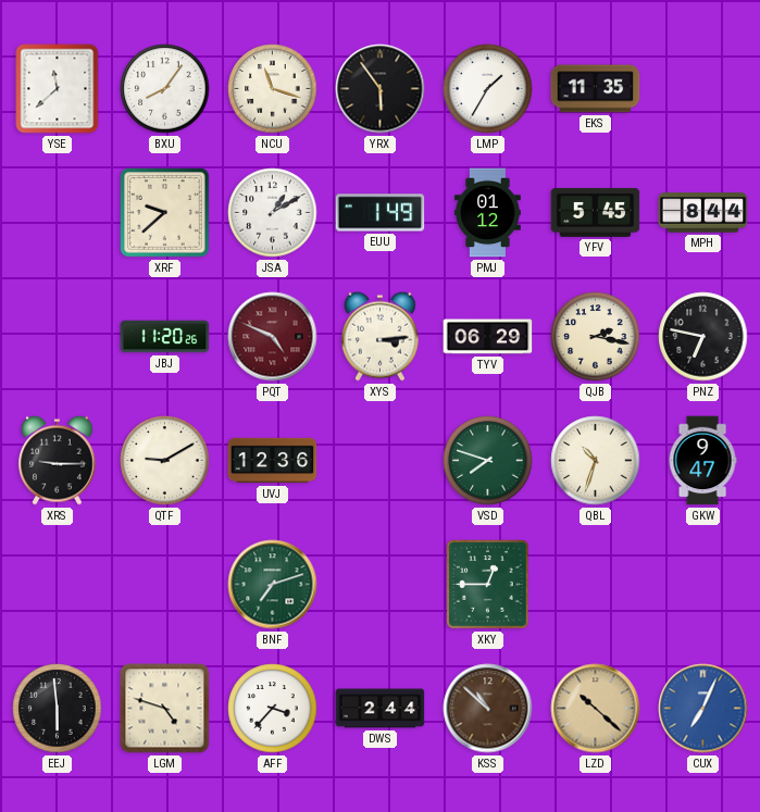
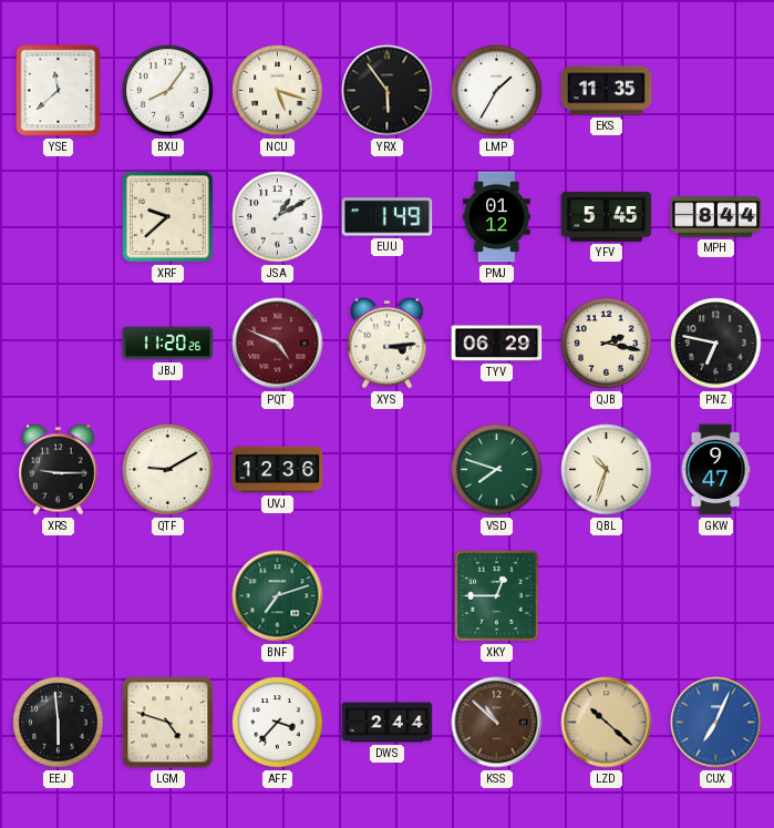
NCU: 11:18 -> 5:18
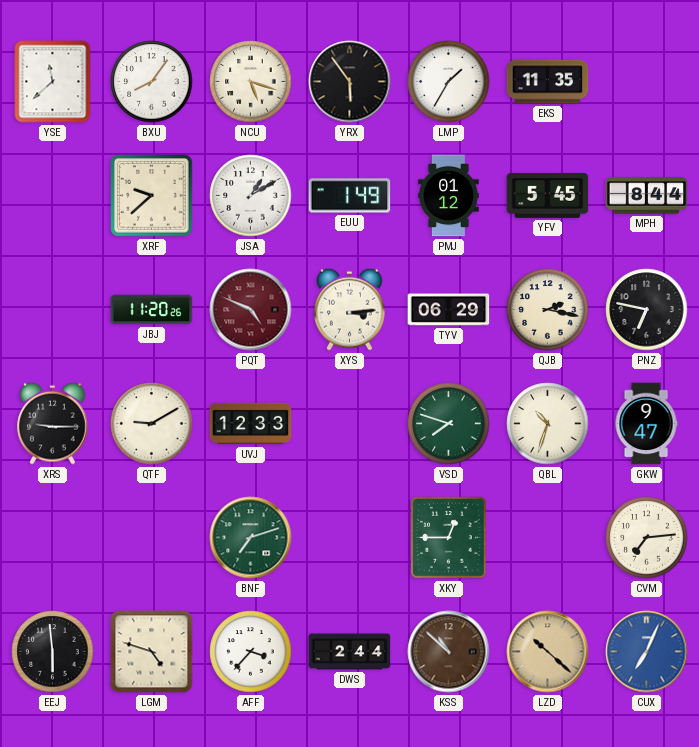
UVJ: 12:36 -> 12:33
CVM: none -> 7:14
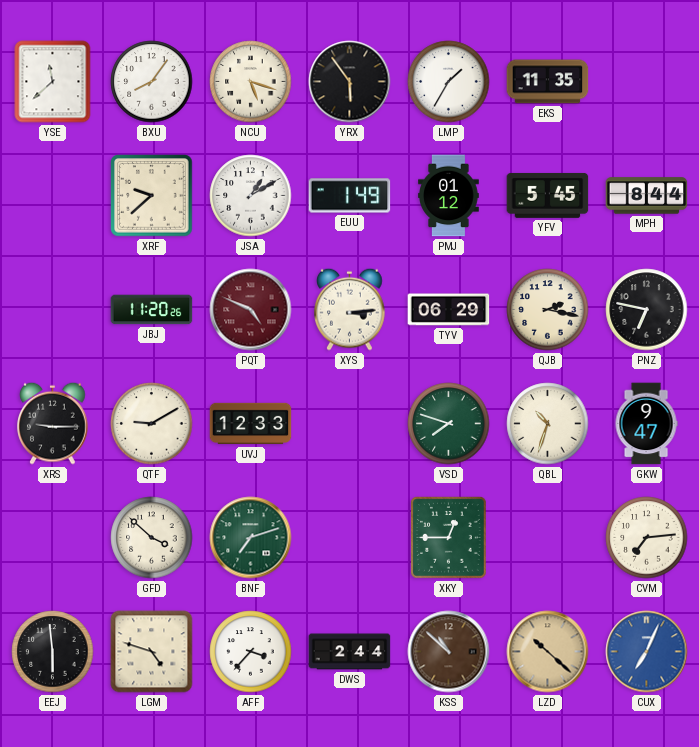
GFD: none -> 3:52
